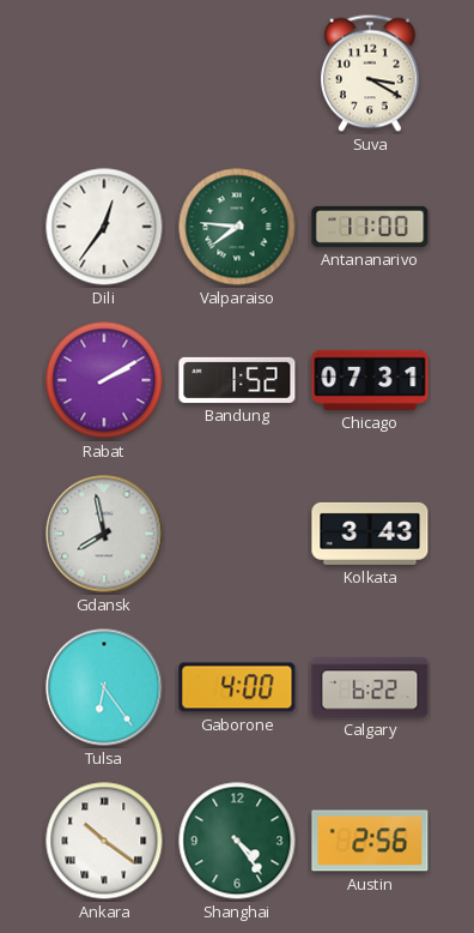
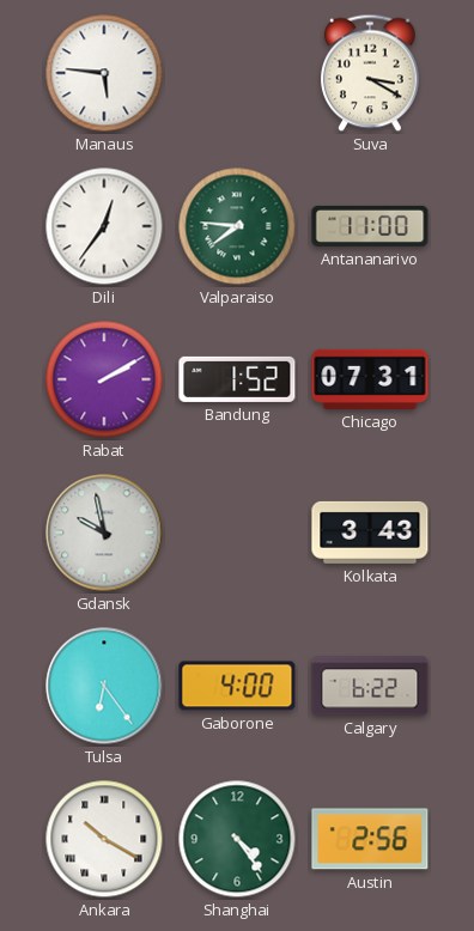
Manaus: none -> 5:46
Gdansk: 7:58 -> 9:58
Ankara: 10:21 -> 10:20
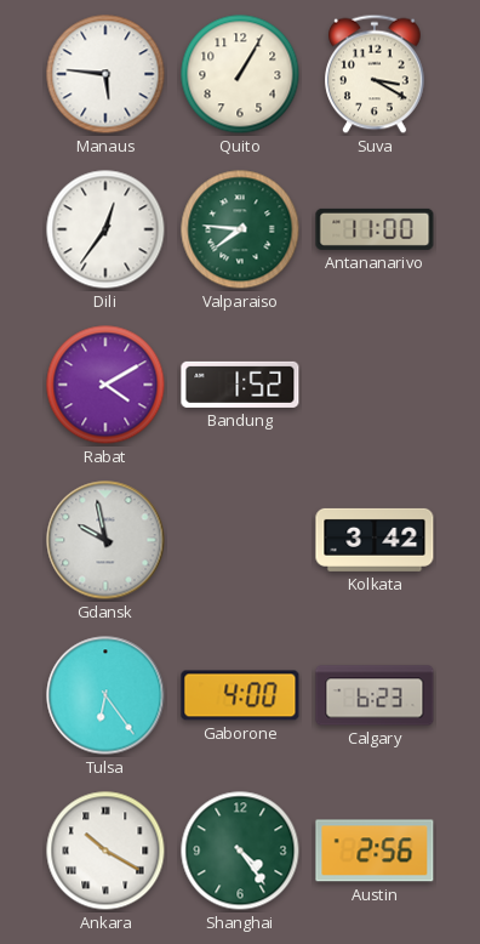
Quito: none -> 1:05
Rabat: 2:10 -> 4:10
Chicago: 07:31 -> none
Kolkata: 3:43 -> 3:42
Calgary: 6:22 -> 6:23
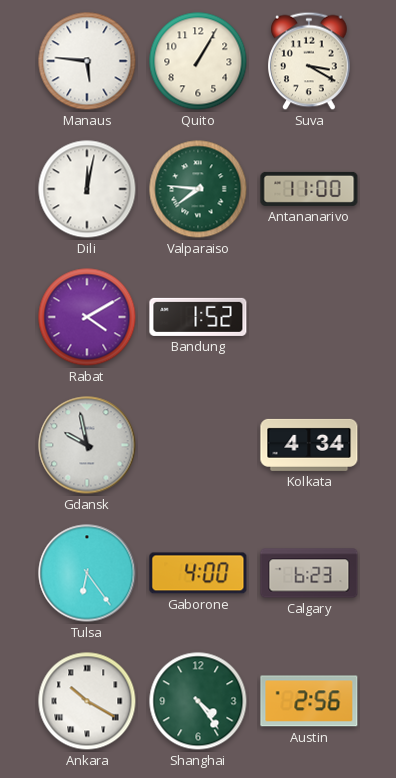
Dili: 12:36 -> 12:02
Kolkata: 3:42 -> 4:34
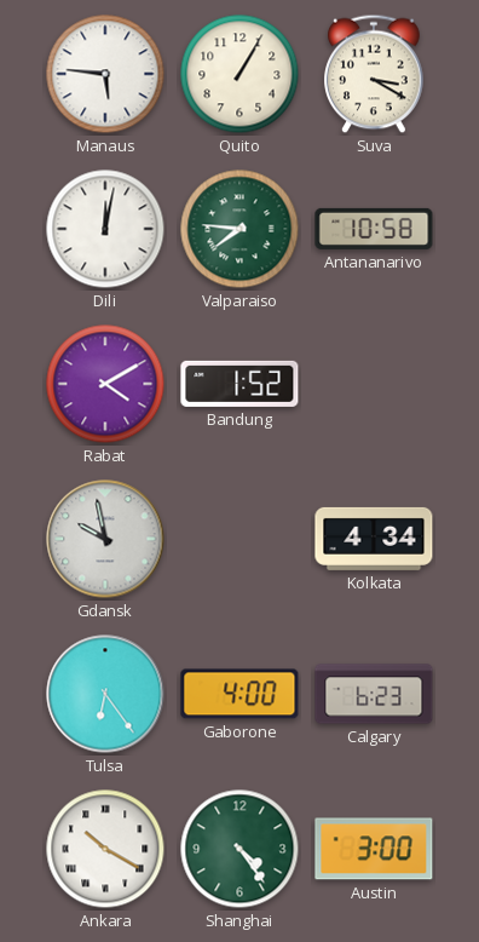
Antananarivo: 11:00 -> 10:58
Austin: 2:56 -> 3:00
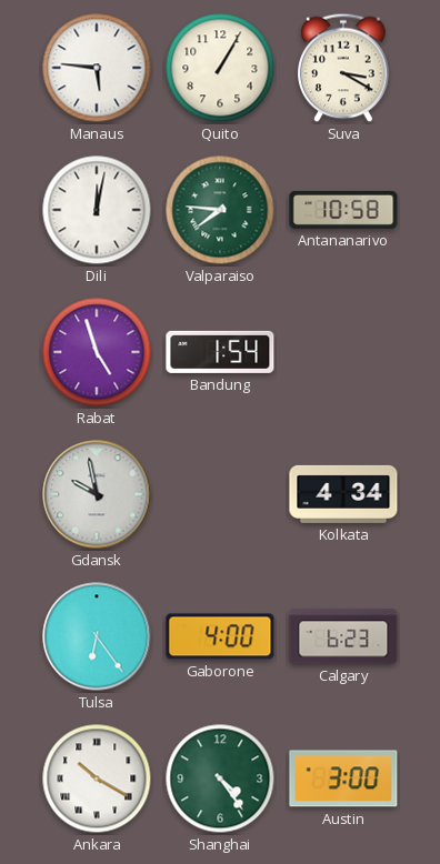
Rabat: 4:10 -> 4:57
Bandung: 1:52 -> 1:54
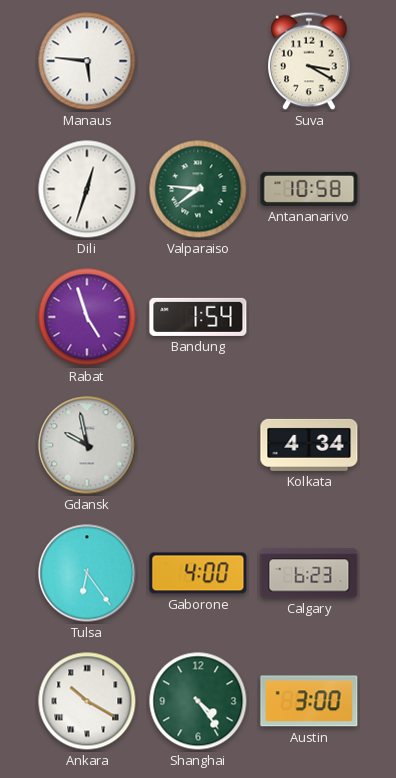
Quito: 1:05 -> none
Dili: 12:02 -> 12:33
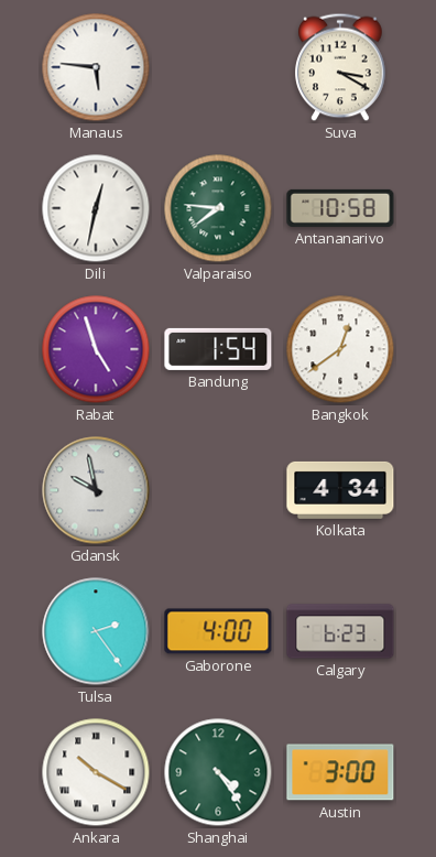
Dili: 12:33 -> 12:32
Bangkok: none -> 12:39
Tulsa: 6:24 -> 2:24
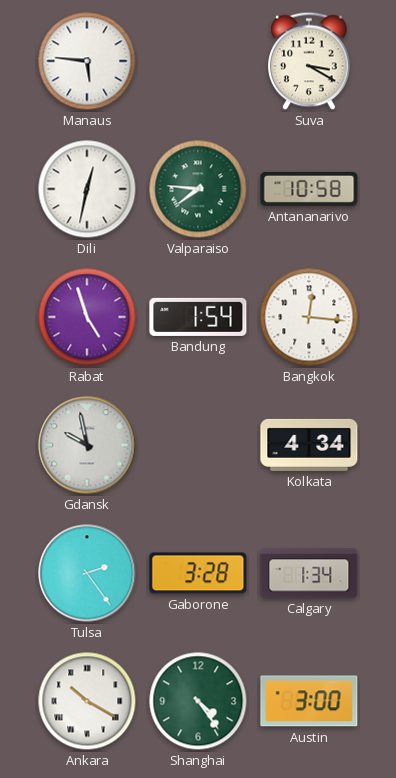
Bangkok: 12:39 -> 12:16
Gaborone: 4:00 -> 3:28
Calgary: 6:23 -> 1:34
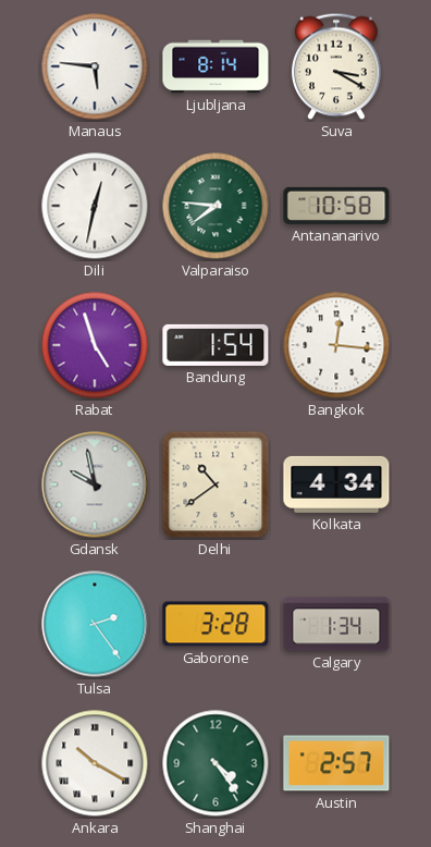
Ljubljana: none -> 8:14
Delhi: none -> 10:39
Austin: 3:00 -> 2:57
